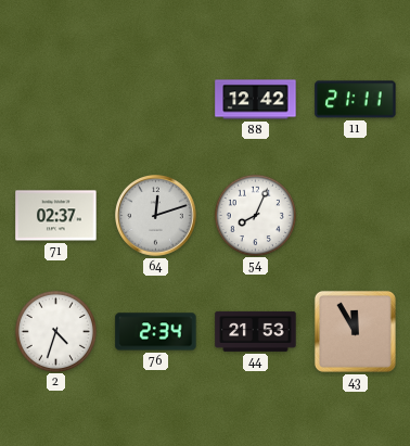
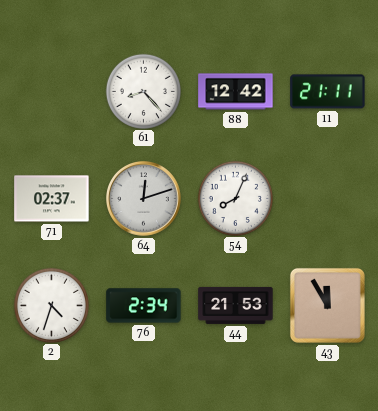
61: none -> 8:23
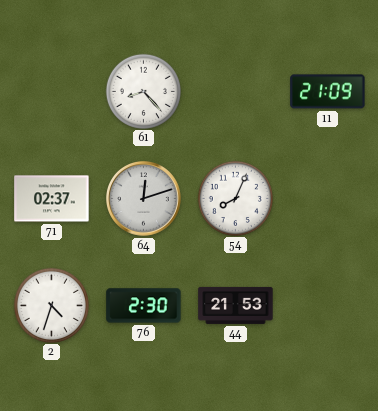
88: 12:42 -> none
11: 21:11 -> 21:09
76: 2:34 -> 2:30
43: 11:55 -> none
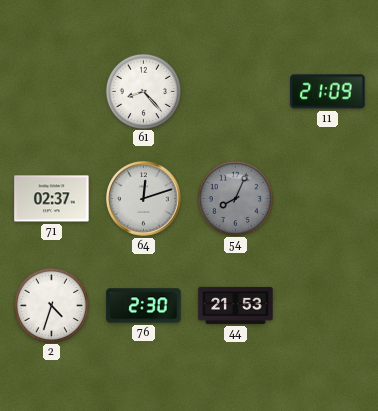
54 dial: white -> grey
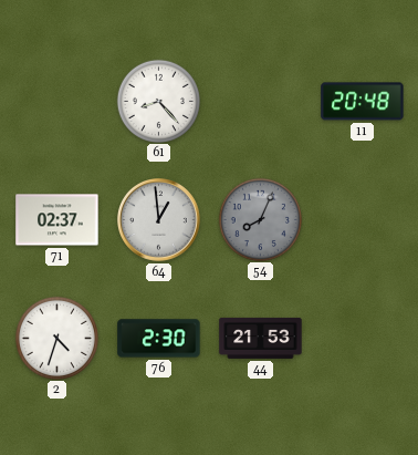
11: 21:09 -> 20:48
64: 12:12 -> 12:59
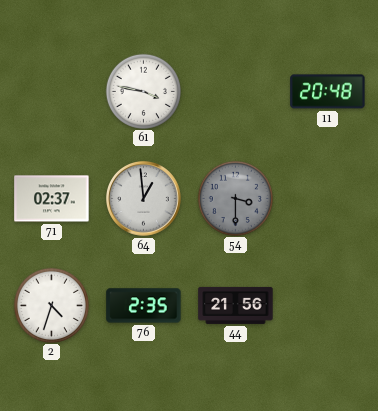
61: 8:23 -> 3:47
54: 8:04 -> 3:30
76: 2:30 -> 2:35
44: 21:53 -> 21:56
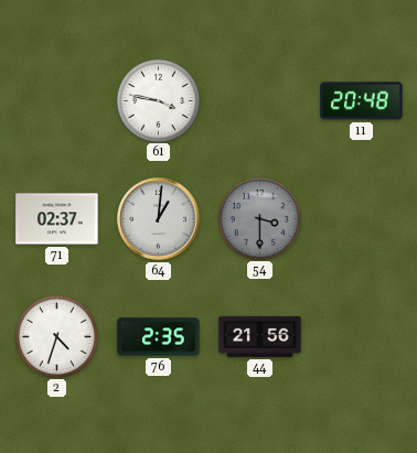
64: 12:59 -> 1:01
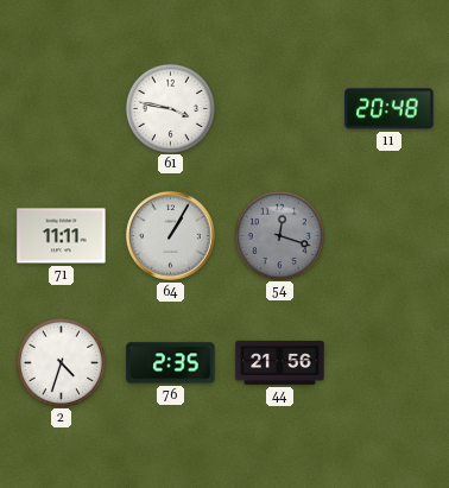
71: 02:37 -> 11:11
64: 1:01 -> 1:05
54: 3:30 -> 12:18
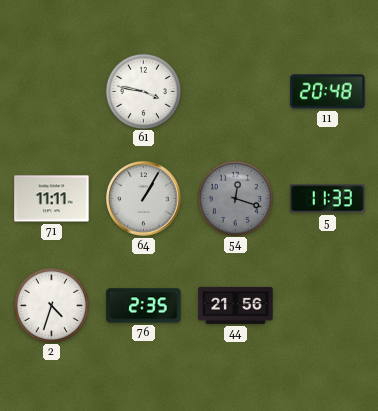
5: none -> 11:33
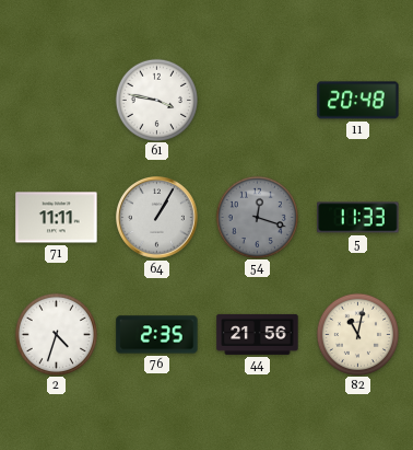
82: none -> 11:02
